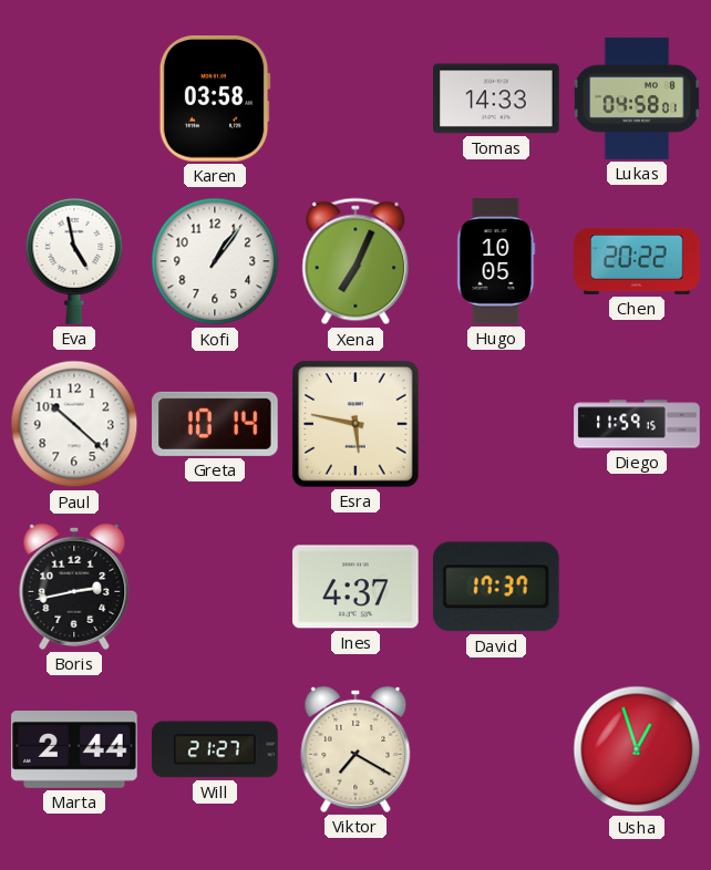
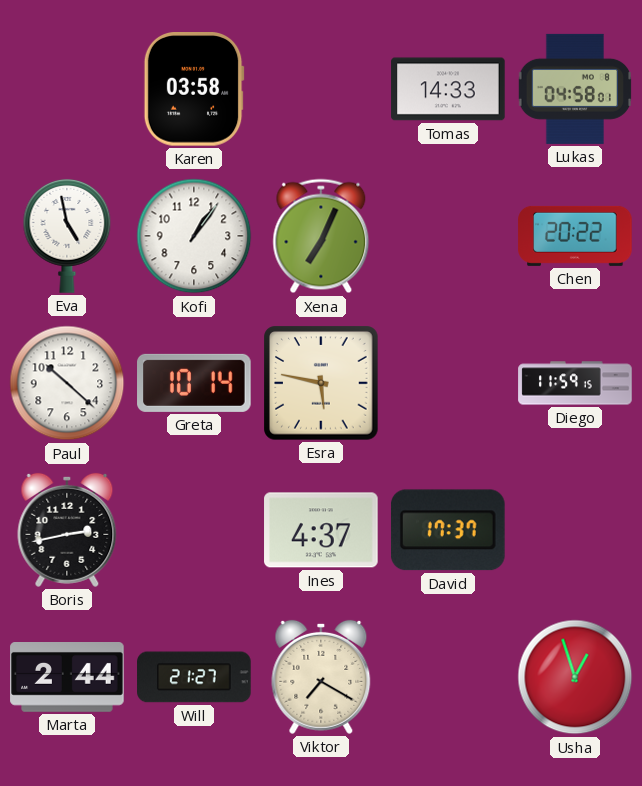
Hugo: 10:05 -> none
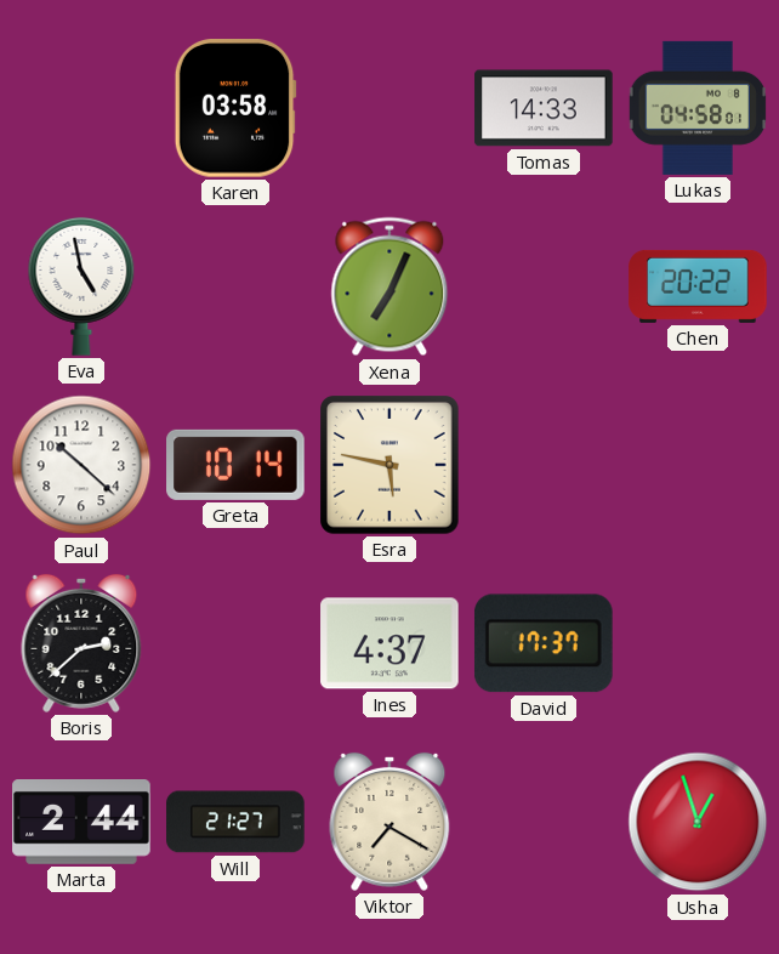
Kofi: 1:06 -> none
Diego: 11:59 -> none
Boris: 2:43 -> 2:38
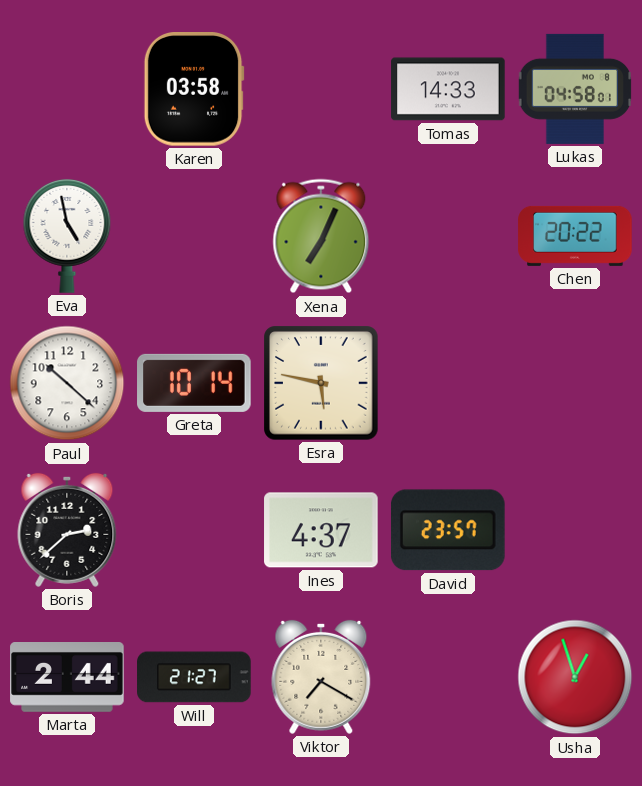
David: 17:37 -> 23:57
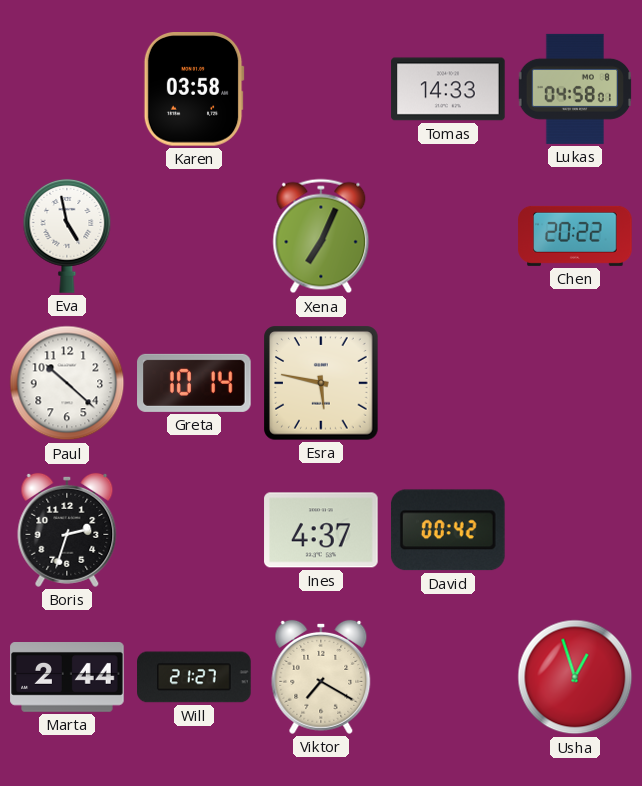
Boris: 2:38 -> 2:33
David: 23:57 -> 00:42
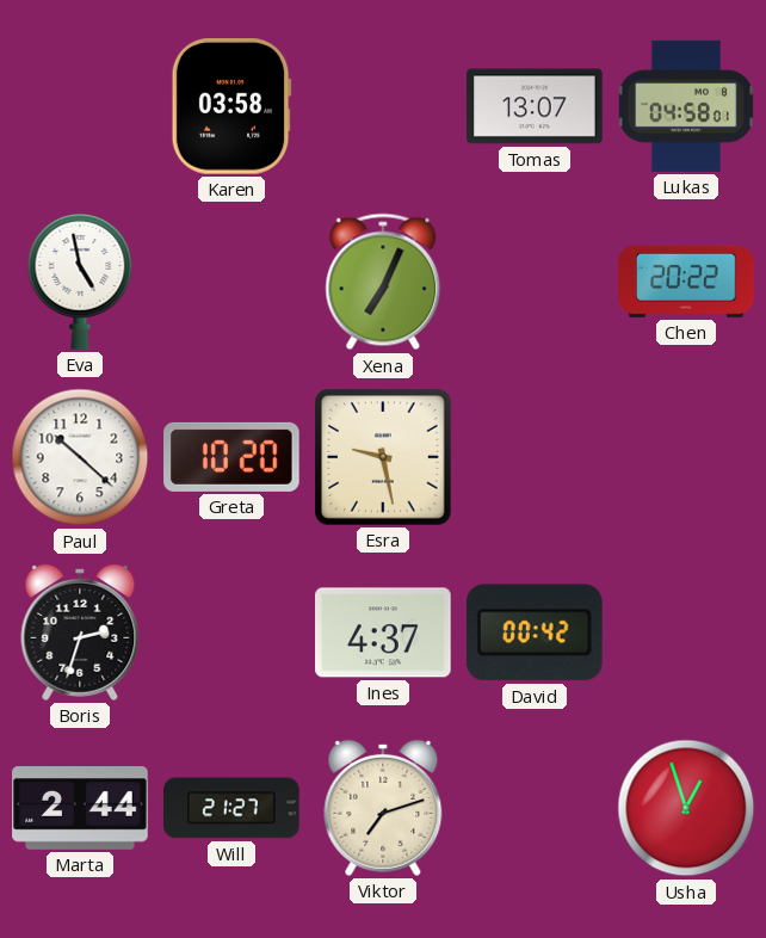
Tomas: 14:33 -> 13:07
Greta: 10:14 -> 10:20
Esra: 5:47 -> 9:28
Viktor: 7:20 -> 7:12
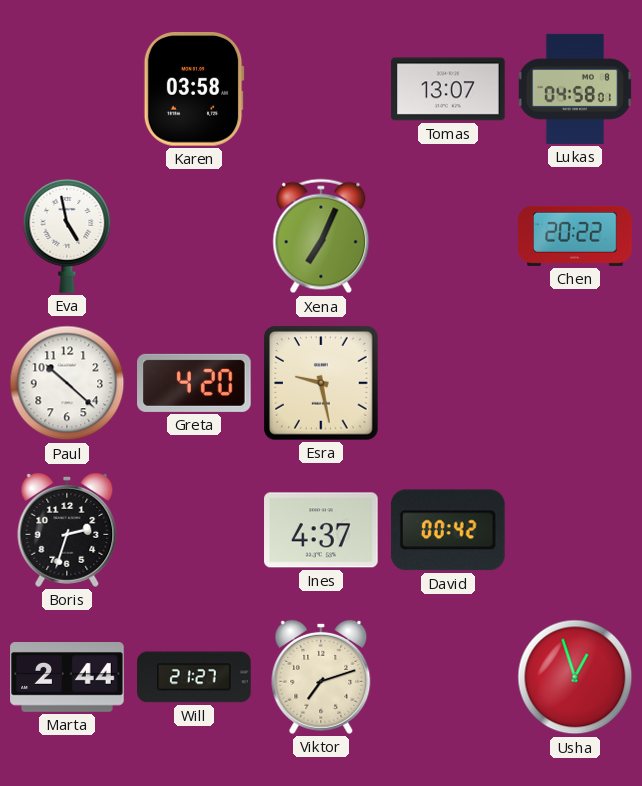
Greta: 10:20 -> 4:20
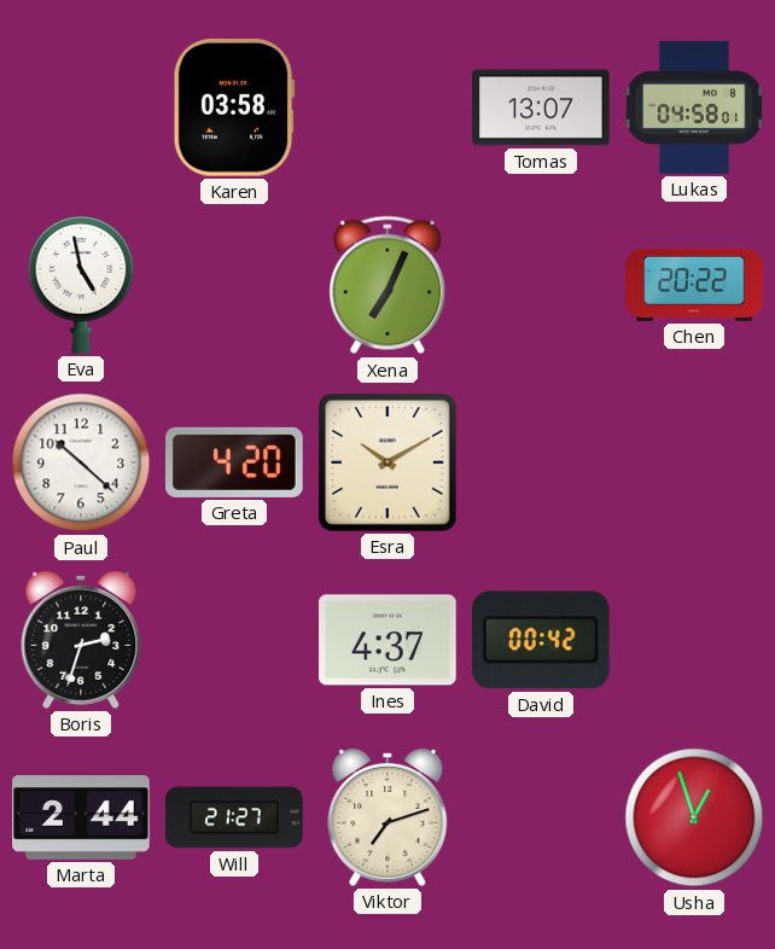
Esra: 9:28 -> 10:10
